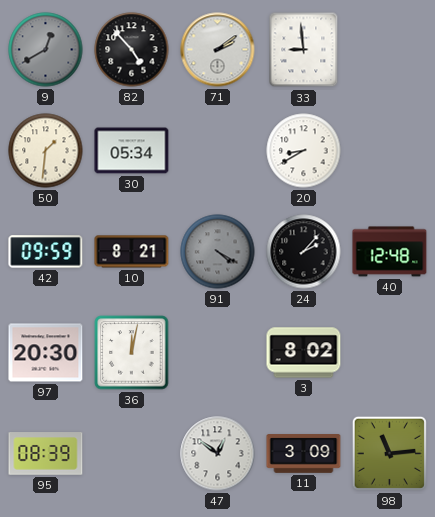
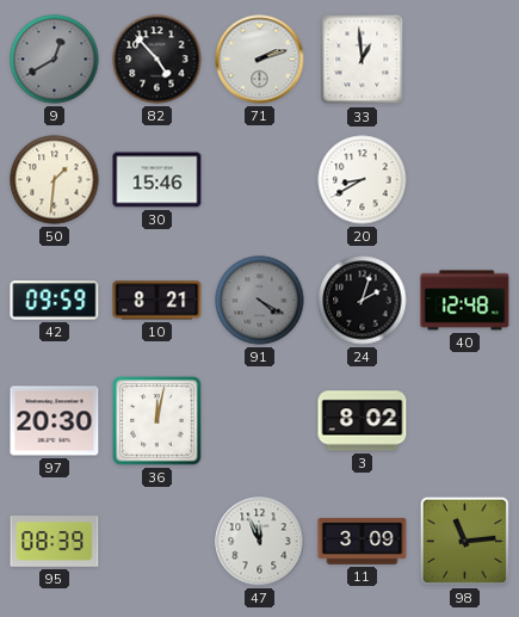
71: 2:09 -> 2:12
33: 8:59 -> 12:59
30: 05:34 -> 15:46
24: 2:07 -> 2:03
47: 12:51 -> 11:56
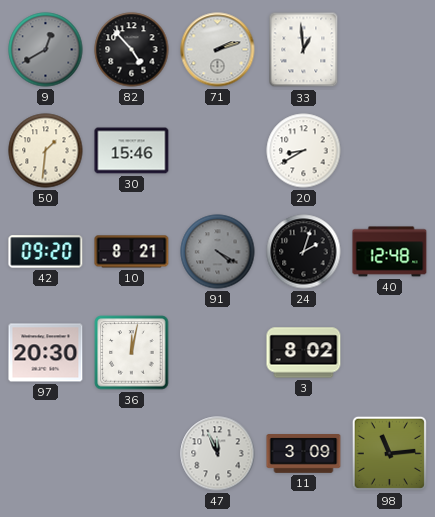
42: 09:59 -> 09:20
95: 08:39 -> none
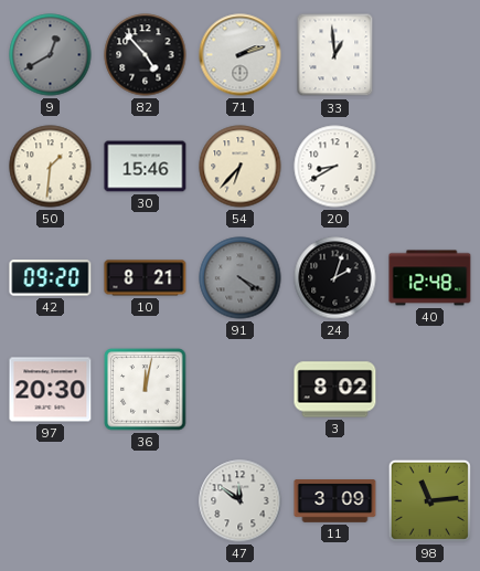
54: none -> 6:37
47: 11:56 -> 11:51
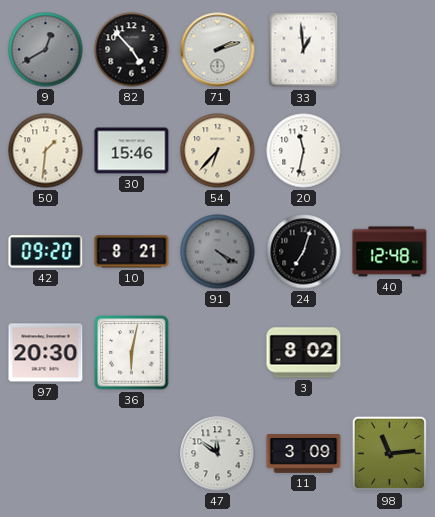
20: 8:40 -> 11:32
24: 2:03 -> 7:03
36: 12:02 -> 6:02
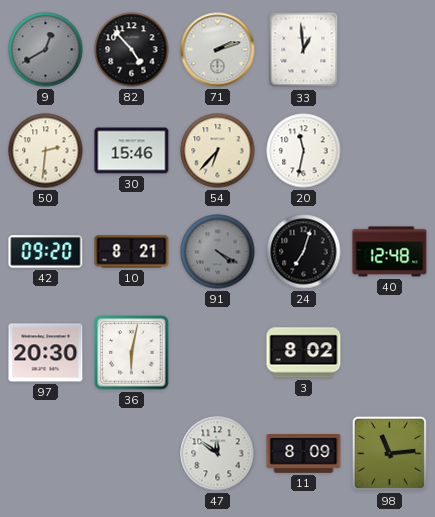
50: 1:31 -> 2:31
11: 3:09 -> 8:09
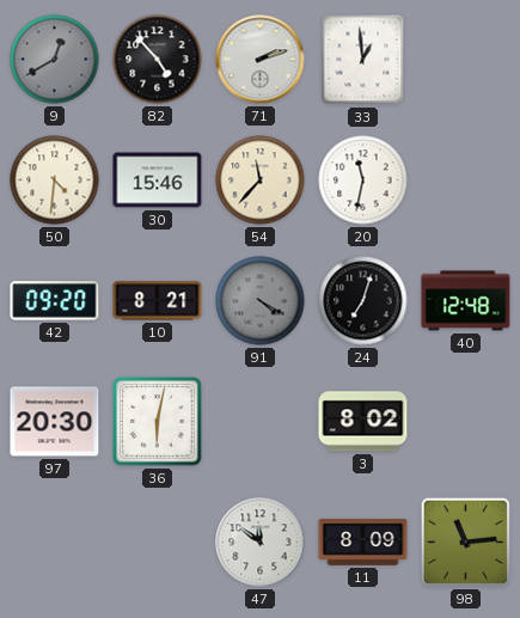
50: 2:31 -> 4:31
54: 6:37 -> 11:37
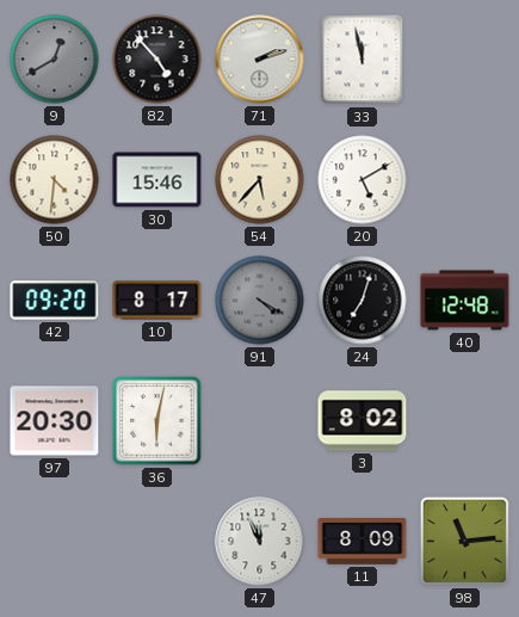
33: 12:59 -> 11:58
54: 11:37 -> 5:37
20: 11:32 -> 5:10
10: 8:21 -> 8:17
47: 11:51 -> 11:56
